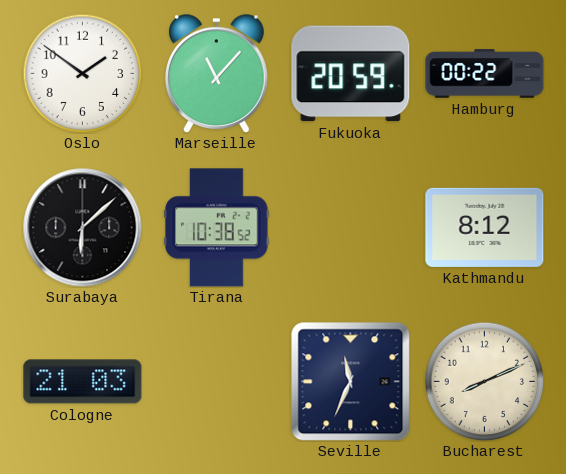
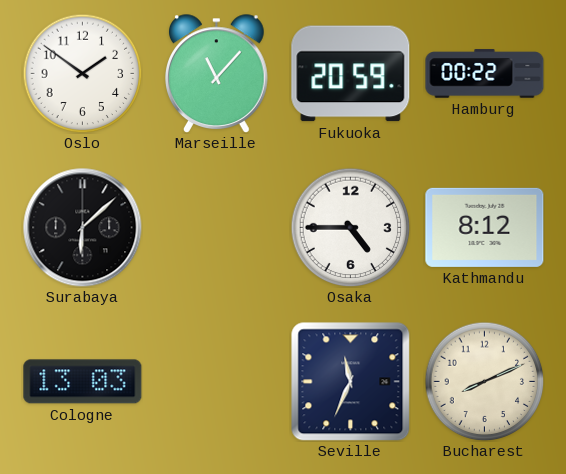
Tirana: 10:38 -> none
Osaka: none -> 4:45
Cologne: 21:03 -> 13:03
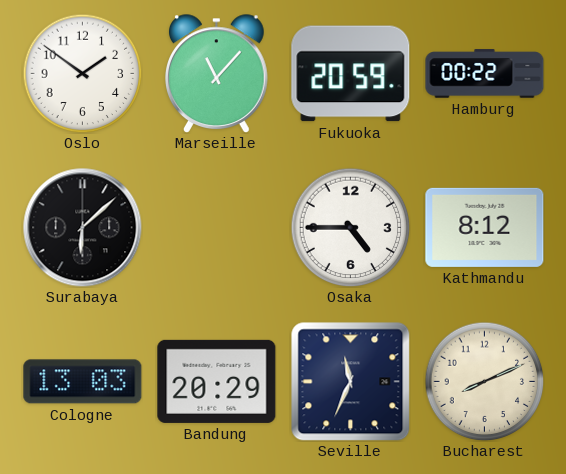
Bandung: none -> 20:29
